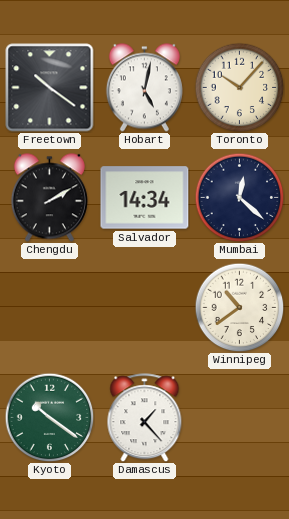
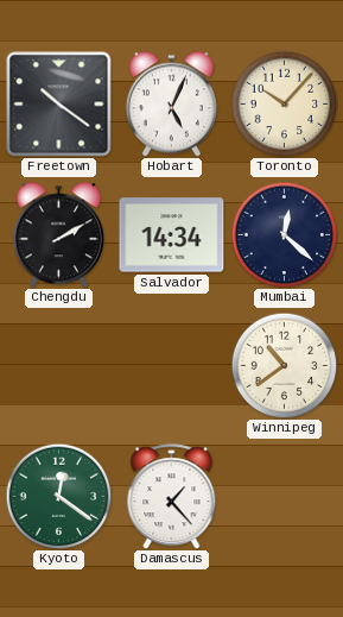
Hobart: 5:02 -> 5:04
Kyoto: 10:21 -> 12:21
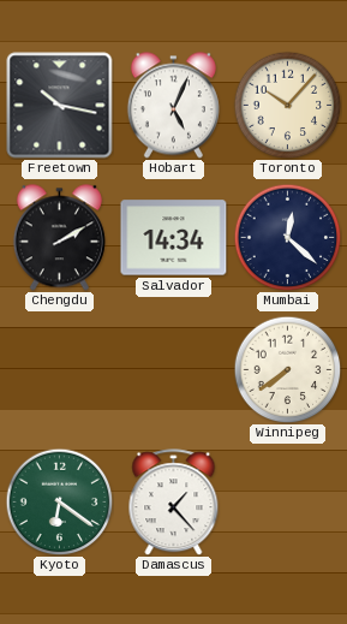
Freetown: 10:21 -> 10:17
Winnipeg: 10:39 -> 7:39
Kyoto: 12:21 -> 6:21
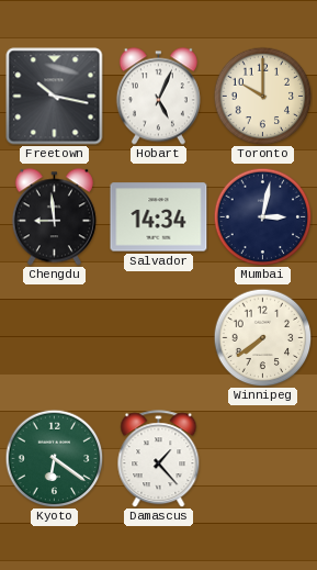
Toronto: 10:07 -> 10:00
Chengdu: 2:10 -> 8:59
Mumbai: 12:22 -> 3:02
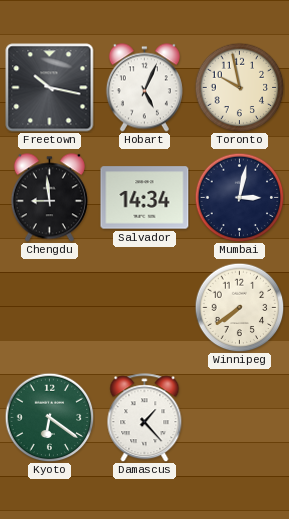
Toronto: 10:00 -> 9:58
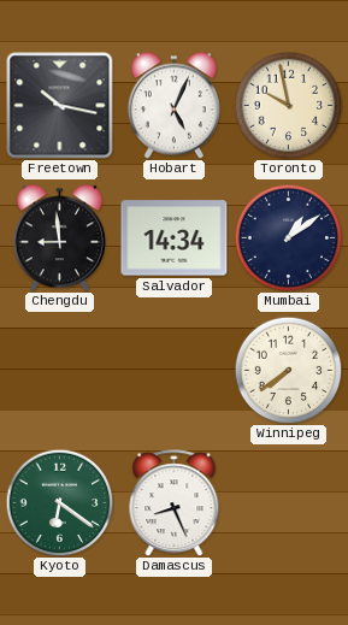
Mumbai: 3:02 -> 1:09
Damascus: 1:23 -> 8:26
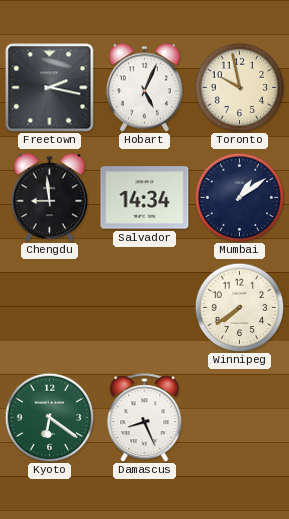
Freetown: 10:17 -> 2:17
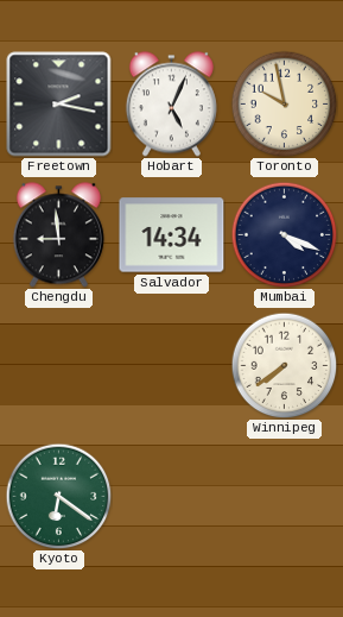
Mumbai: 1:09 -> 4:19
Damascus: 8:26 -> none
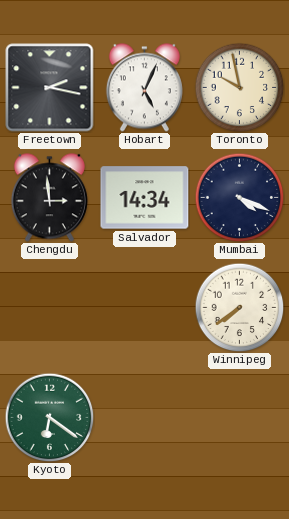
Chengdu: 8:59 -> 2:59
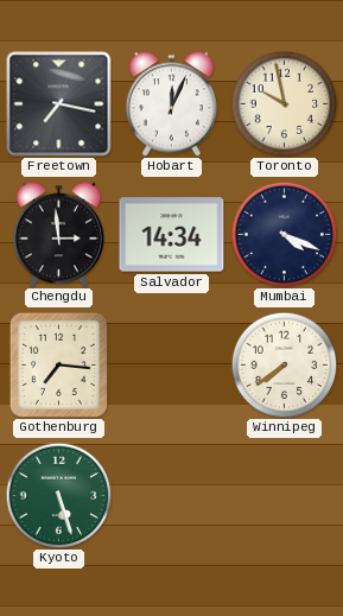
Freetown: 2:17 -> 7:17
Hobart: 5:04 -> 12:04
Gothenburg: none -> 7:16
Kyoto: 6:21 -> 5:27
